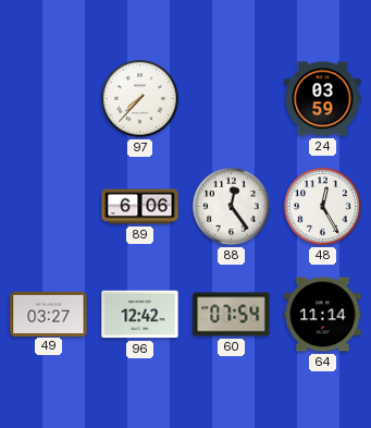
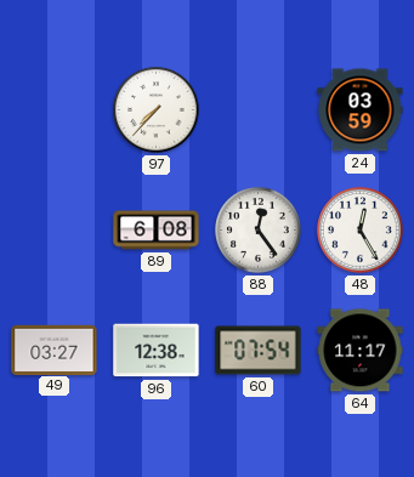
89: 6:06 -> 6:08
96: 12:42 -> 12:38
64: 11:14 -> 11:17
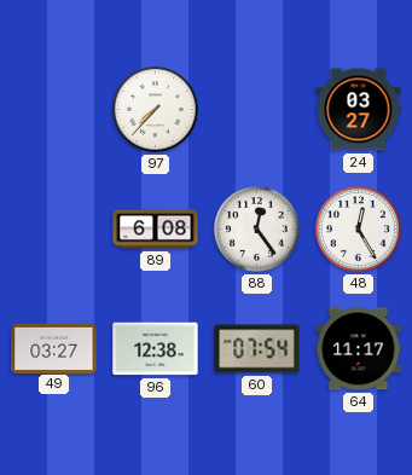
24: 03:59 -> 03:27
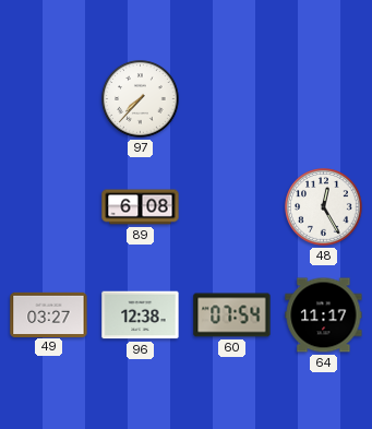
24: 03:27 -> none
88: 12:24 -> none
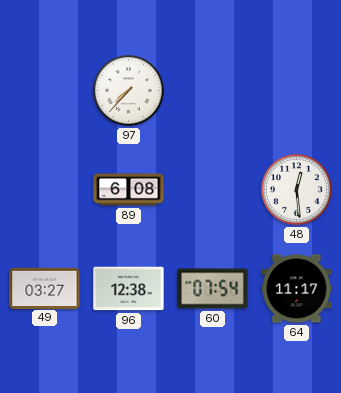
48: 12:25 -> 12:29
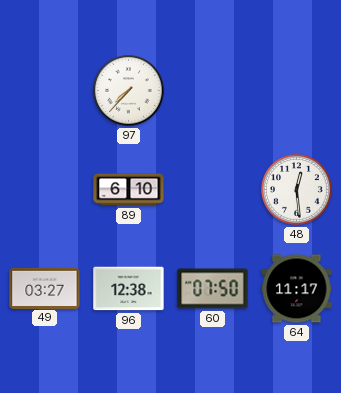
89: 6:08 -> 6:10
60: 07:54 -> 07:50
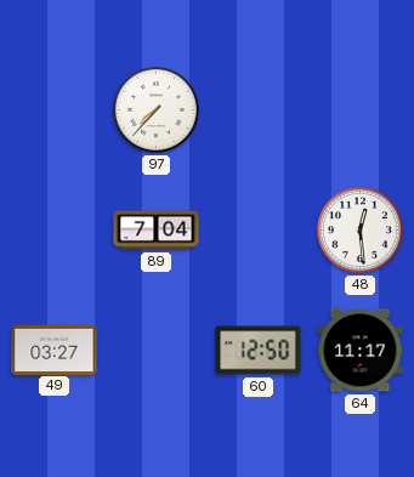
89: 6:10 -> 7:04
96: 12:38 -> none
60: 07:50 -> 12:50
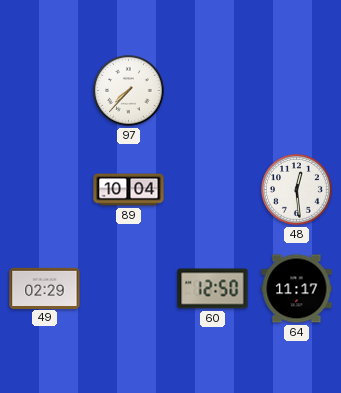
89: 7:04 -> 10:04
49: 03:27 -> 02:29
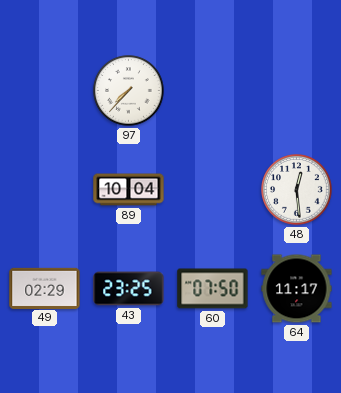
43: none -> 23:25
60: 12:50 -> 07:50
